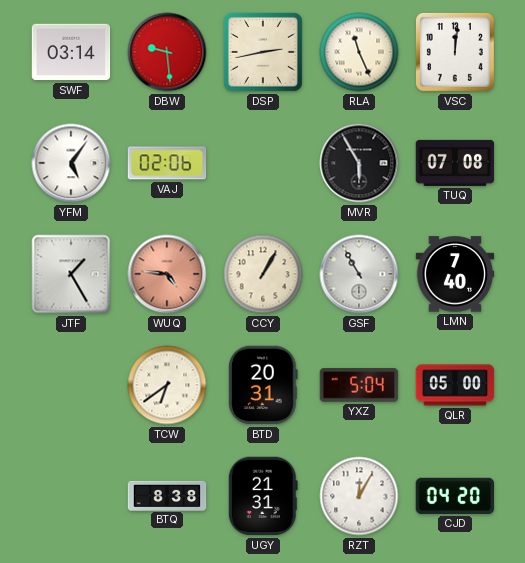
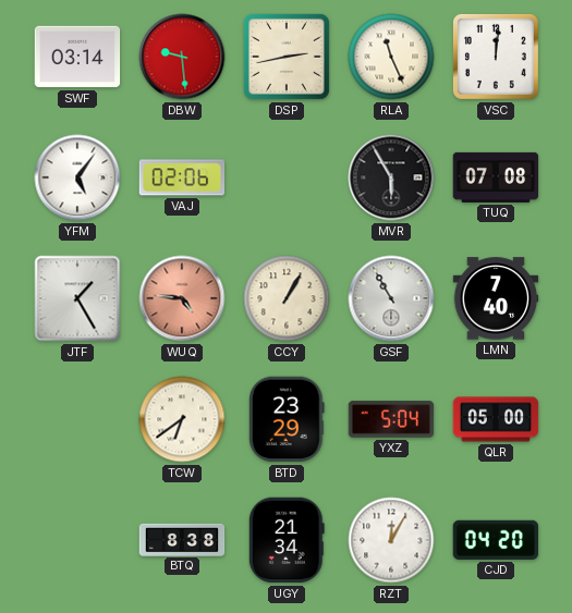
BTD: 20:31 -> 23:29
UGY: 21:31 -> 21:34
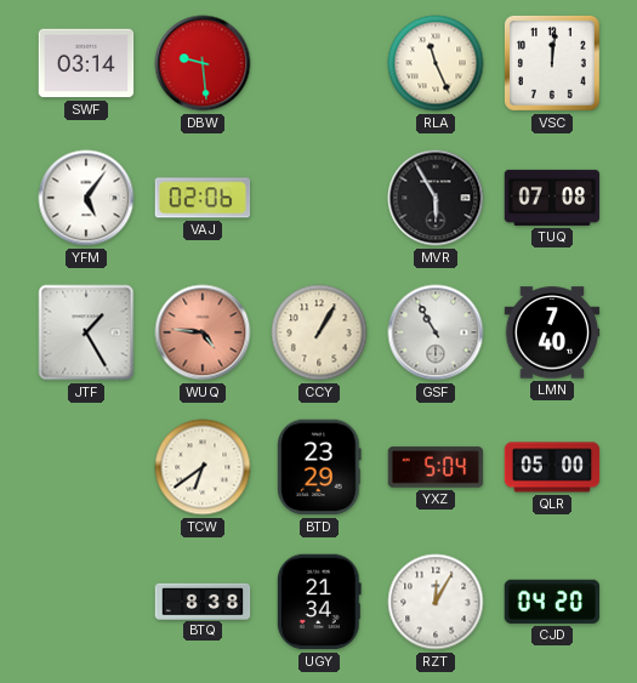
DSP: 2:43 -> none
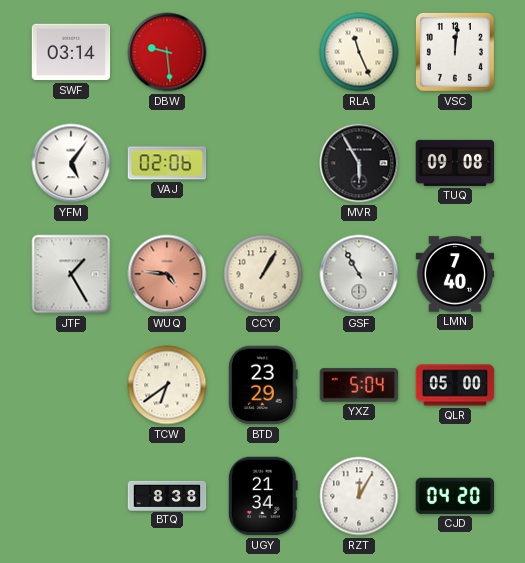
TUQ: 07:08 -> 09:08
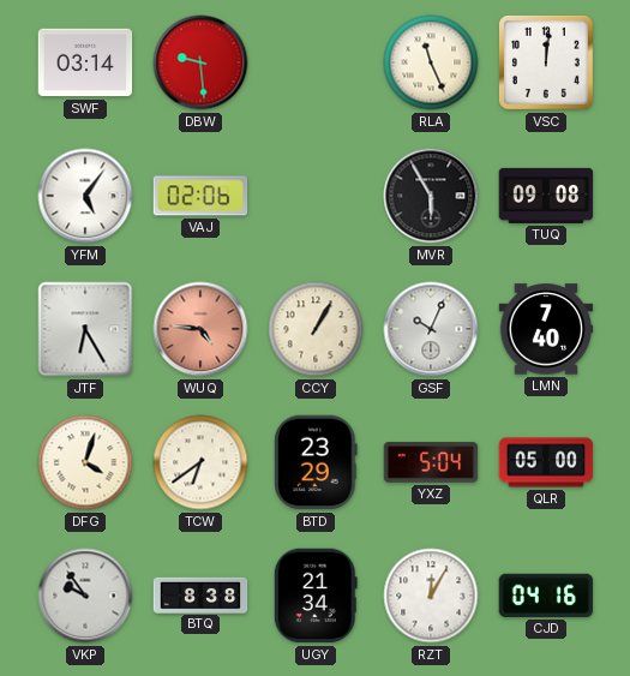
JTF: 1:25 -> 6:25
GSF: 10:55 -> 10:04
DFG: none -> 4:03
VKP: none -> 9:54
CJD: 04:20 -> 04:16
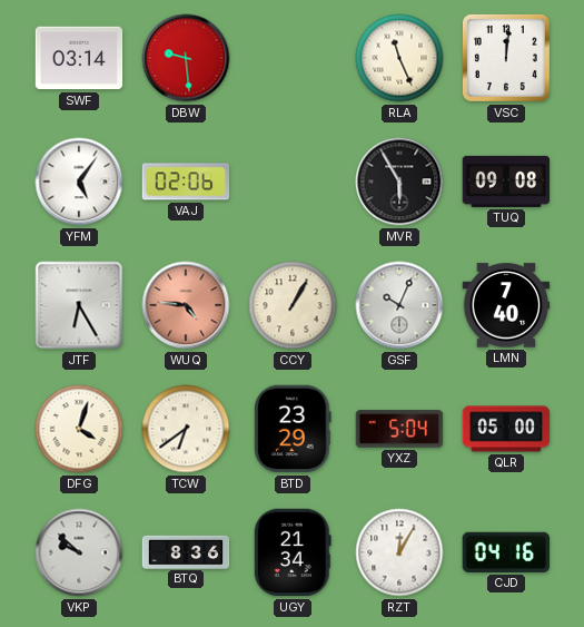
VKP: 9:54 -> 9:52
BTQ: 8:38 -> 8:36
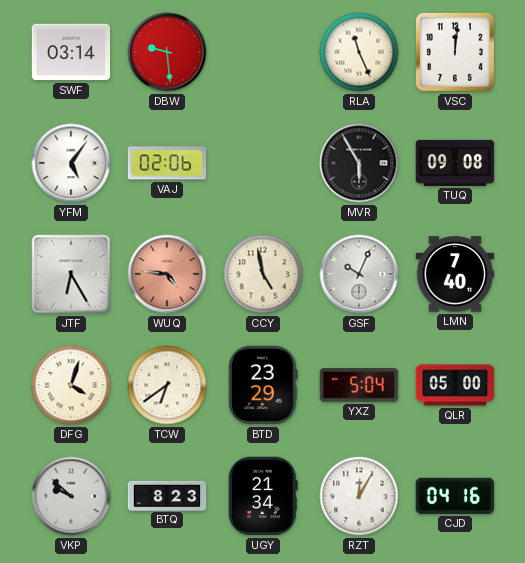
CCY: 1:05 -> 4:58
BTQ: 8:36 -> 8:23
